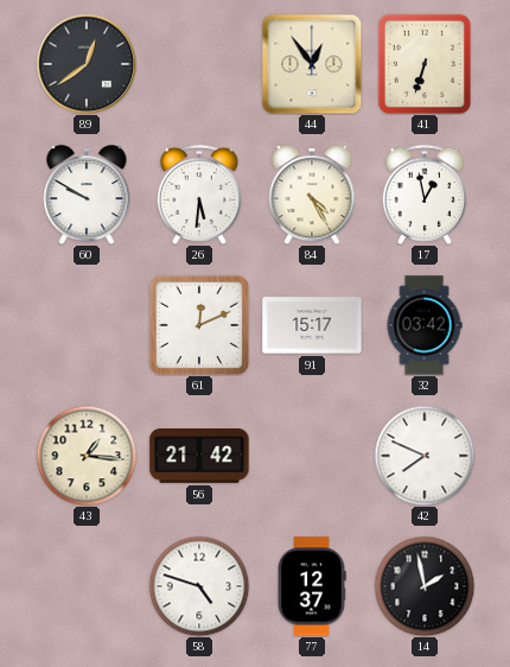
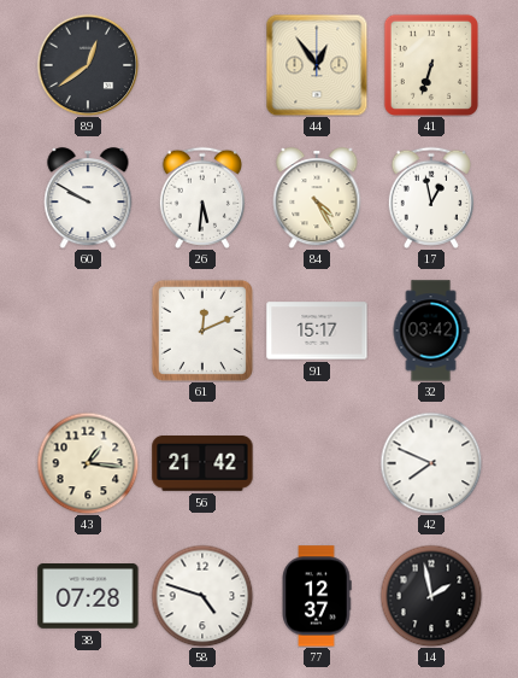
38: none -> 07:28
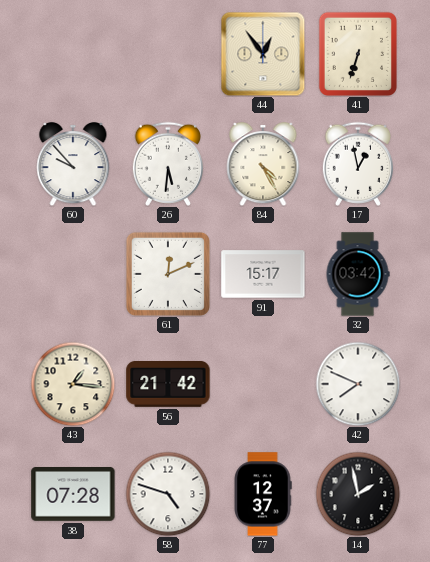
89: 12:39 -> none
60: 9:50 -> 9:53
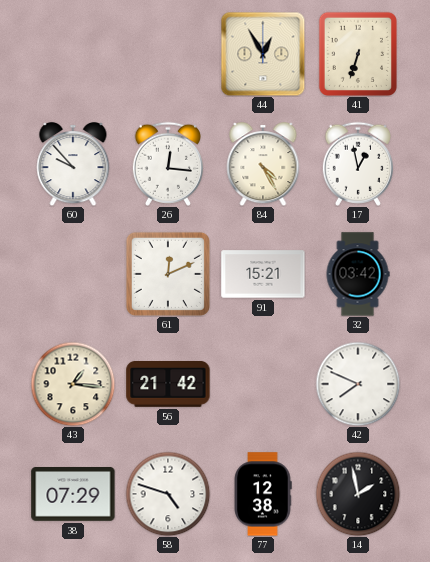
44: 12:54 -> 12:55
26: 5:31 -> 12:16
91: 15:17 -> 15:21
38: 07:28 -> 07:29
77: 12:37 -> 12:38
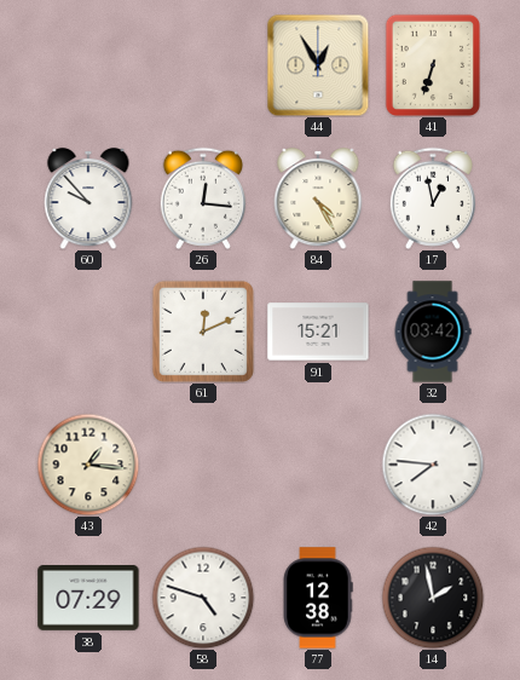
56: 21:42 -> none
42: 7:49 -> 7:46
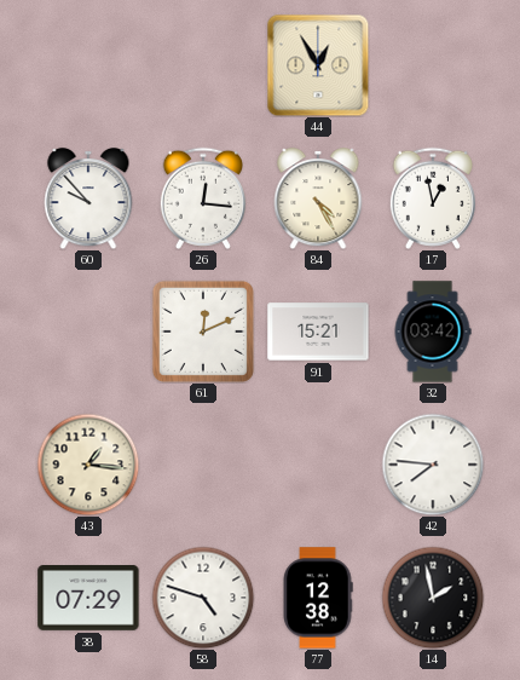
41: 6:33 -> none
